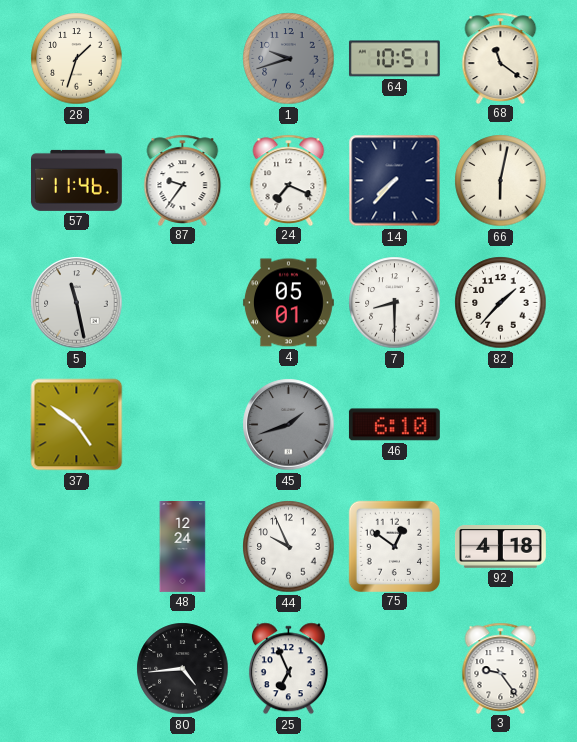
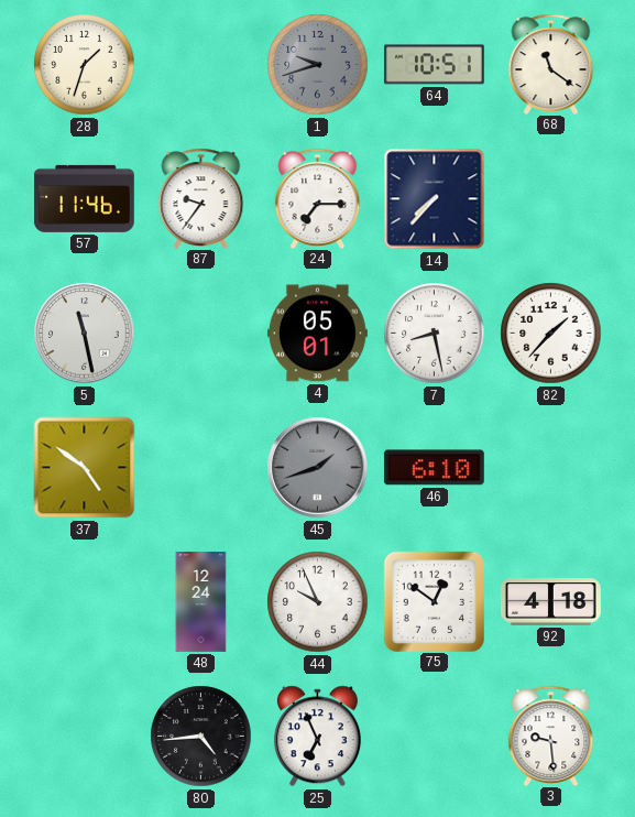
24: 7:19 -> 7:15
66: 6:02 -> none
7: 8:30 -> 8:28
3: 9:24 -> 9:29
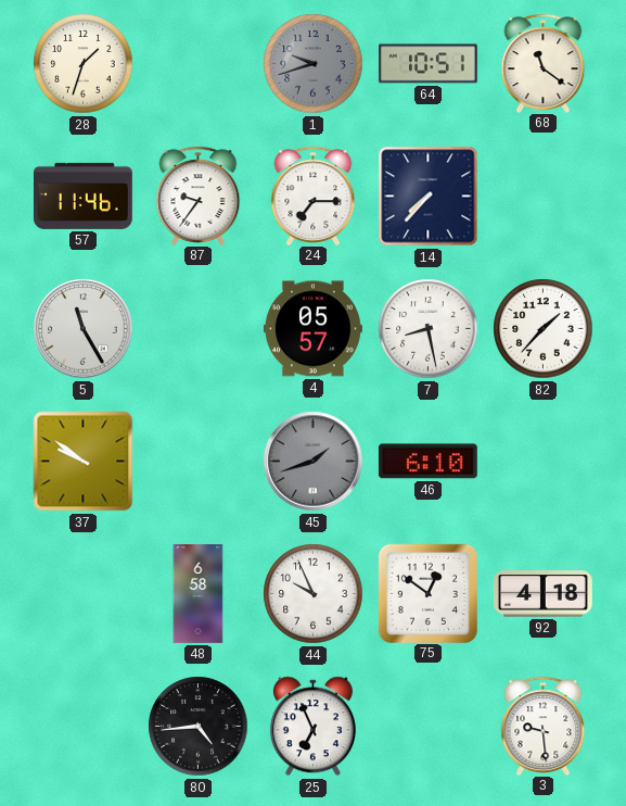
5: 11:28 -> 11:25
4: 05:01 -> 05:57
37: 4:51 -> 9:51
48: 12:24 -> 6:58
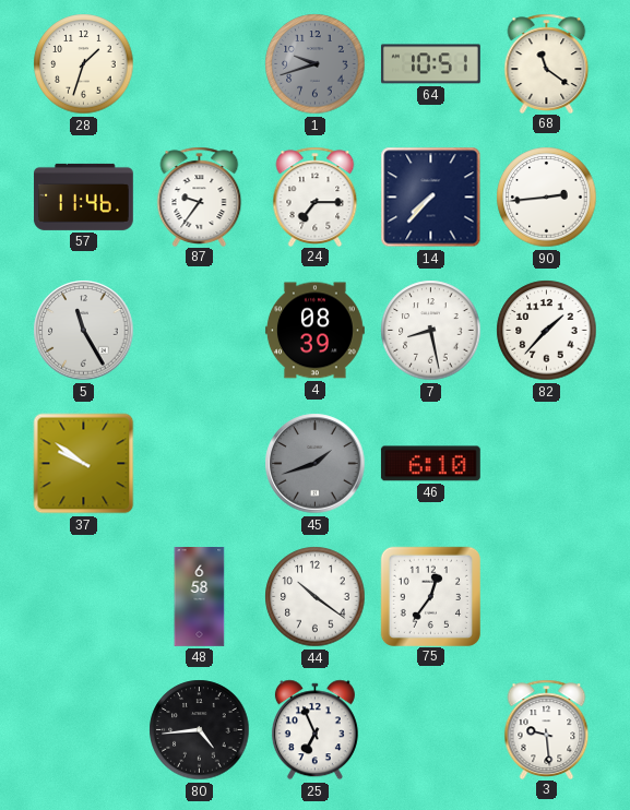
90: none -> 2:44
4: 05:57 -> 08:39
44: 9:56 -> 10:21
75: 12:51 -> 12:36
92: 4:18 -> none
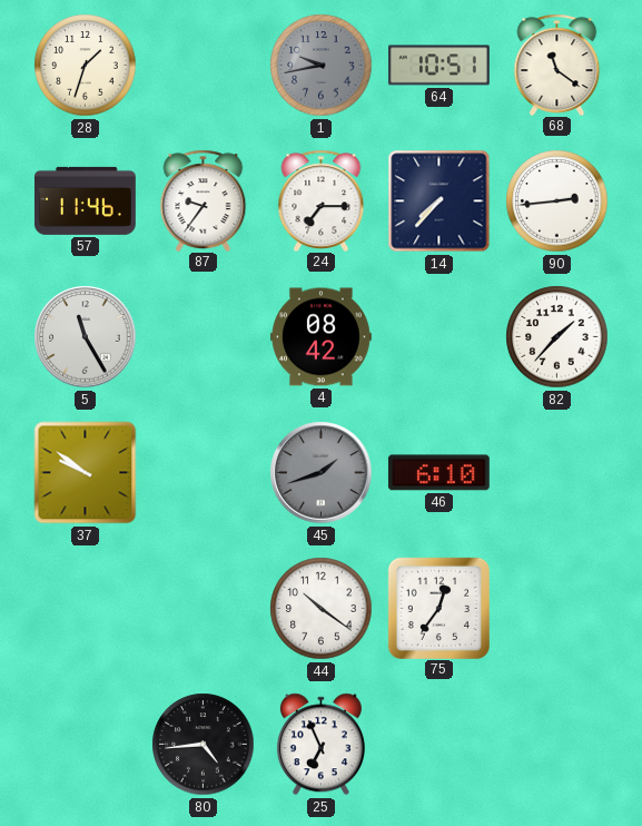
1: 9:42 -> 9:43
4: 08:39 -> 08:42
7: 8:28 -> none
48: 6:58 -> none
3: 9:29 -> none
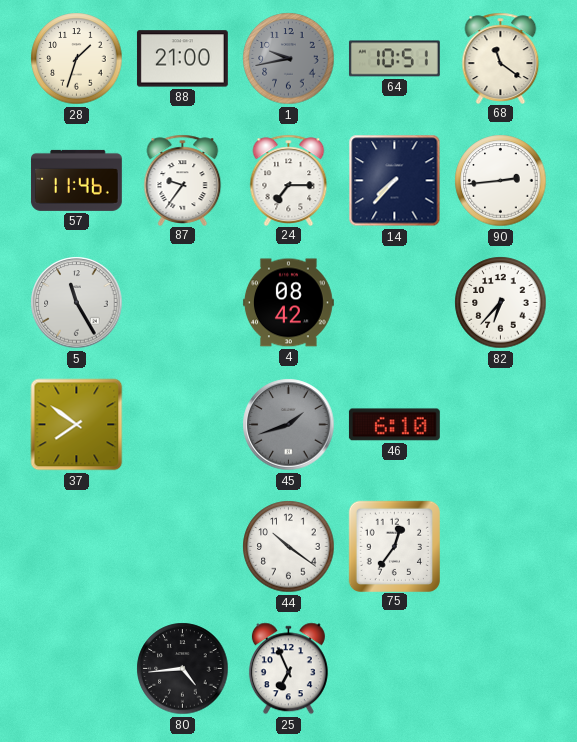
88: none -> 21:00
82: 1:37 -> 6:37
37: 9:51 -> 7:51
